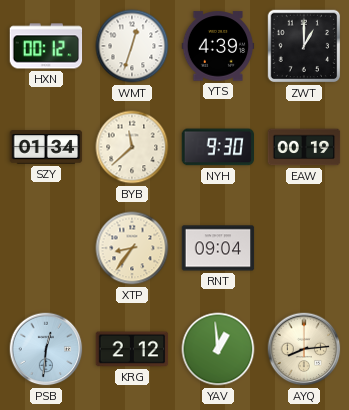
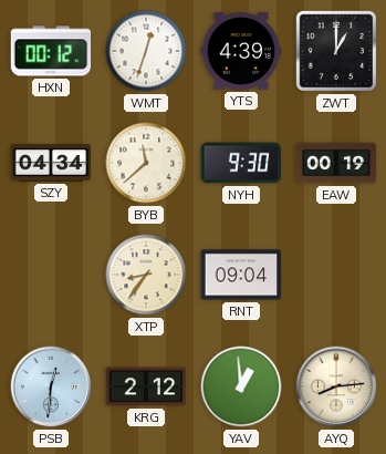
SZY: 01:34 -> 04:34
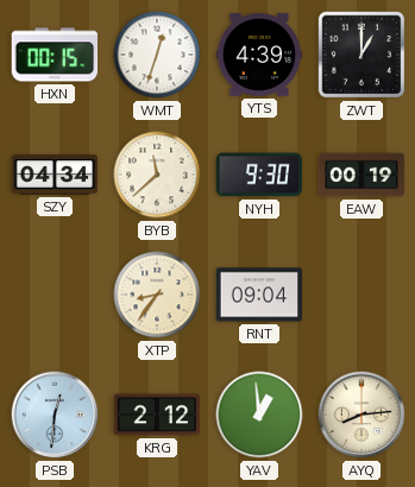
HXN: 00:12 -> 00:15
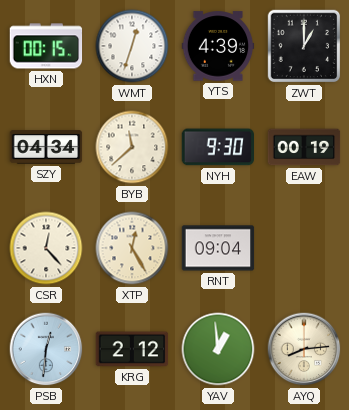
CSR: none -> 12:23
XTP: 8:36 -> 12:25
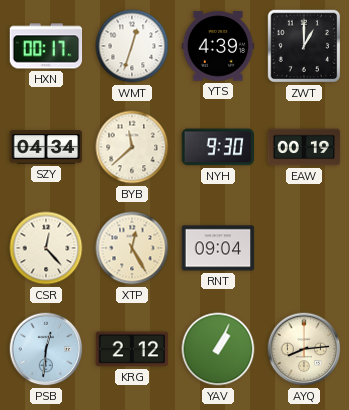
HXN: 00:15 -> 00:17
YAV: 12:59 -> 1:04
